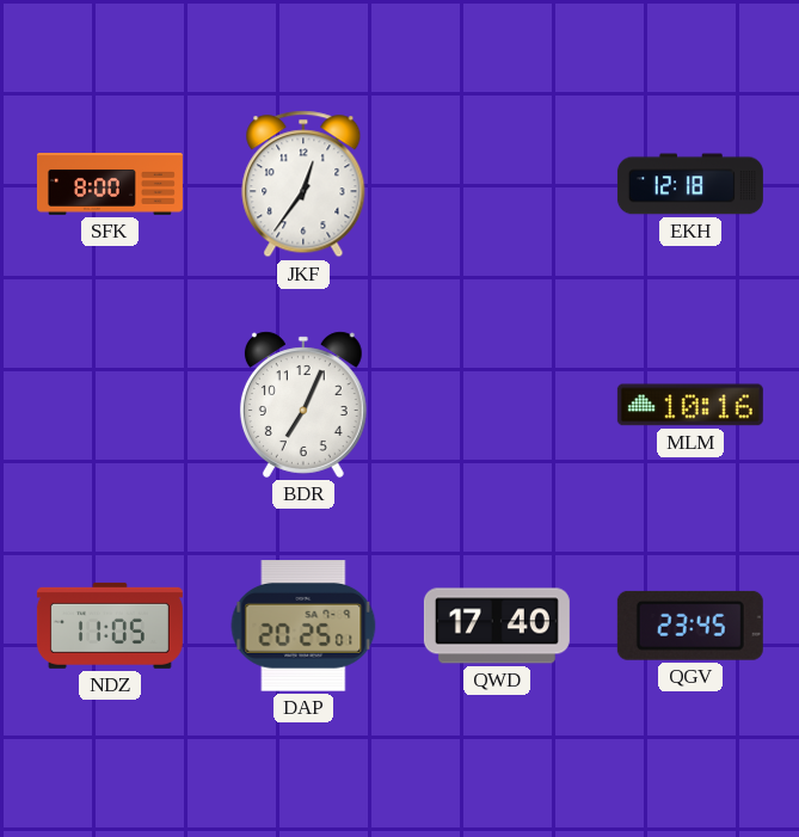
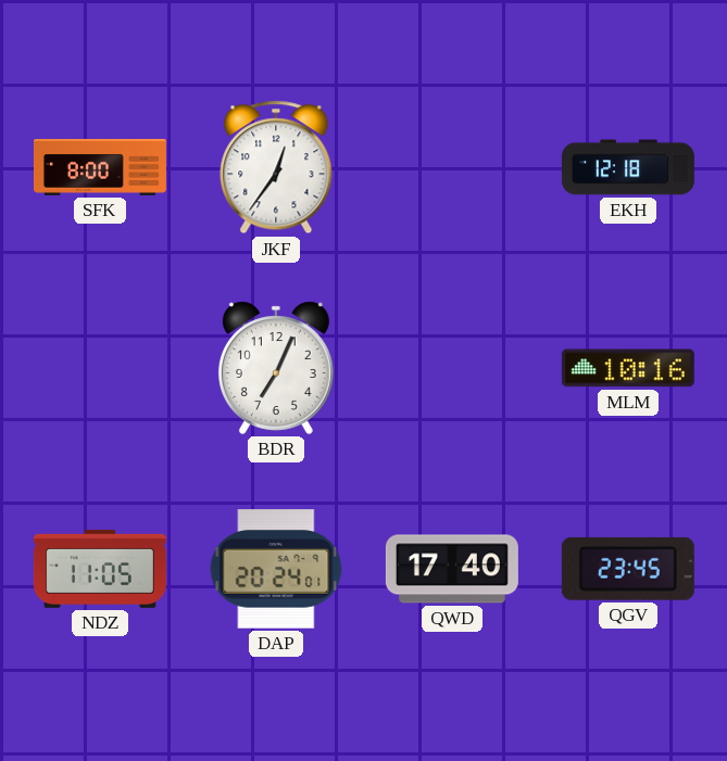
DAP: 20:25 -> 20:24
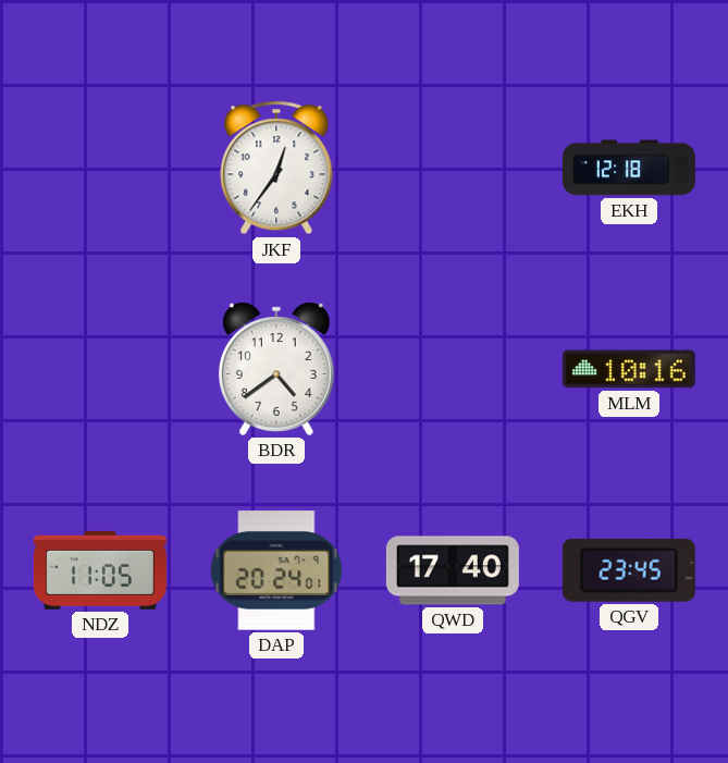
SFK: 8:00 -> none
BDR: 7:04 -> 4:39
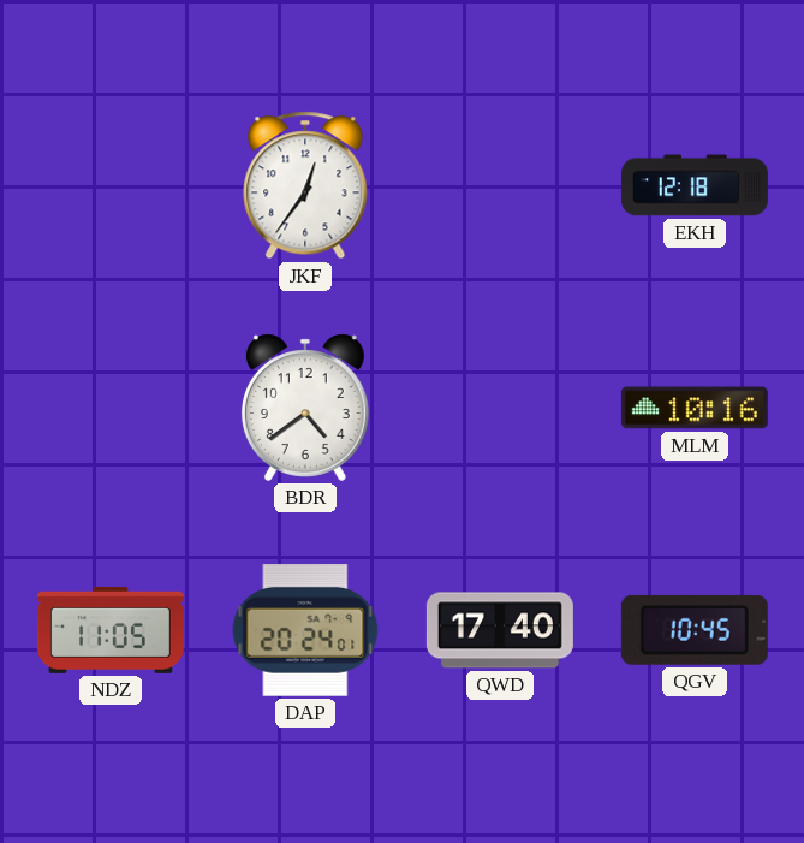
QGV: 23:45 -> 10:45
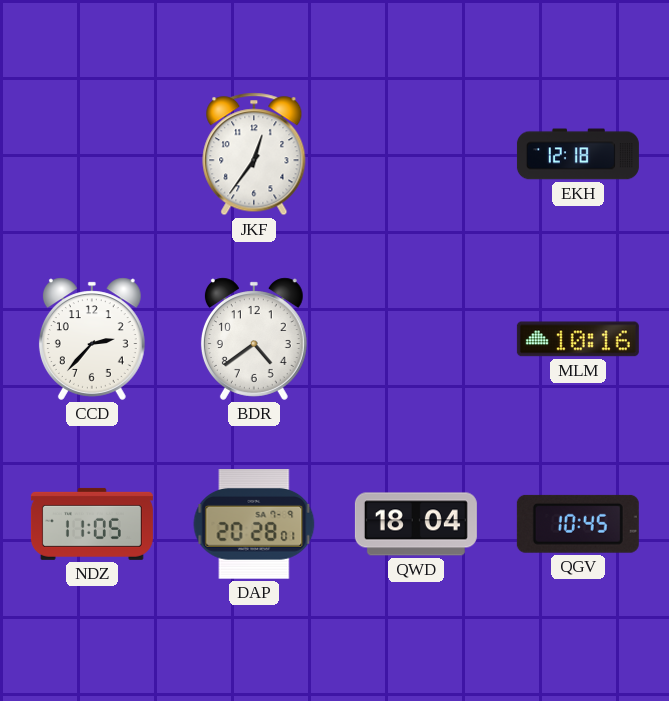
CCD: none -> 2:37
DAP: 20:24 -> 20:28
QWD: 17:40 -> 18:04
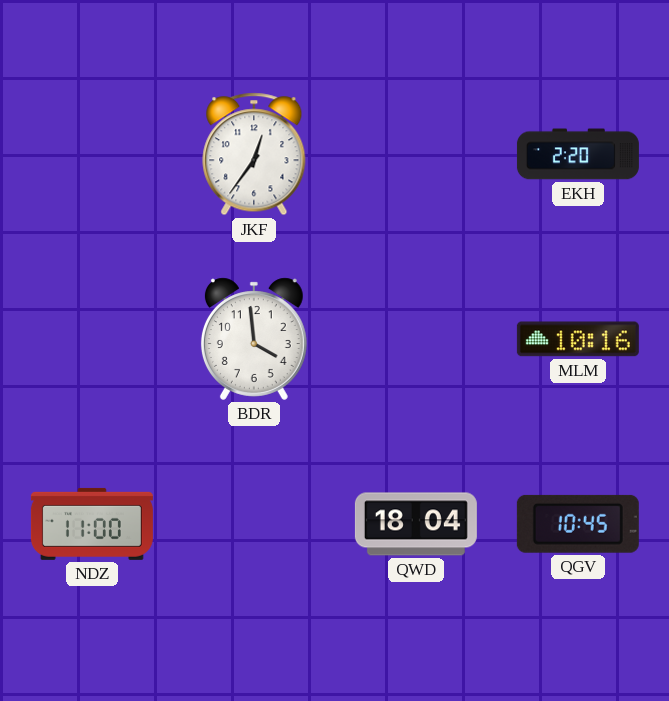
EKH: 12:18 -> 2:20
CCD: 2:37 -> none
BDR: 4:39 -> 3:59
NDZ: 11:05 -> 11:00
DAP: 20:28 -> none
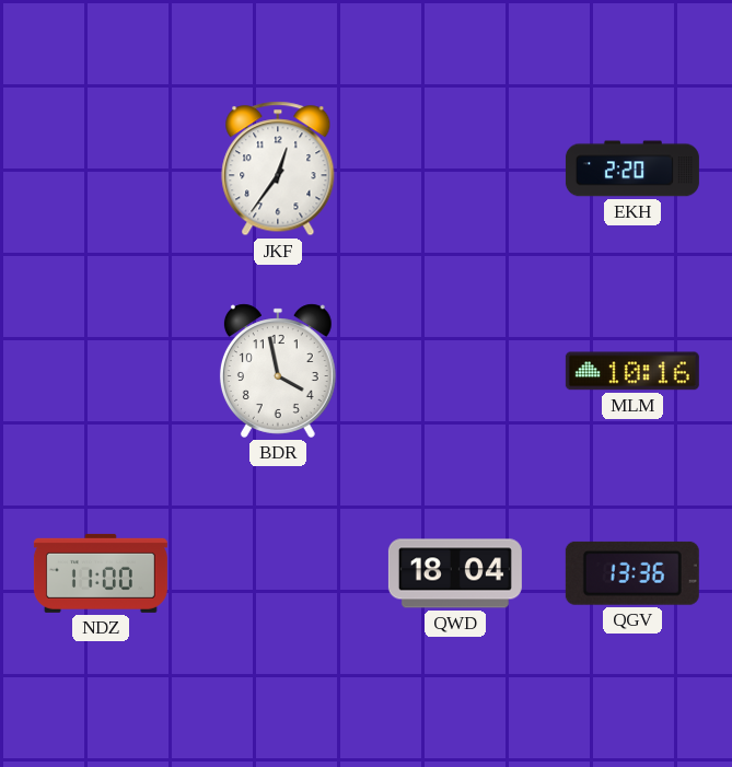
BDR: 3:59 -> 3:58
QGV: 10:45 -> 13:36
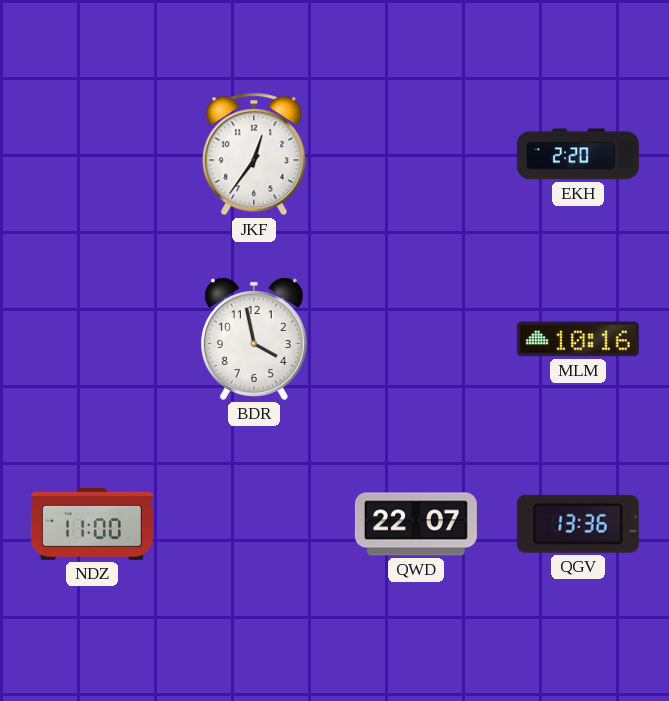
QWD: 18:04 -> 22:07
